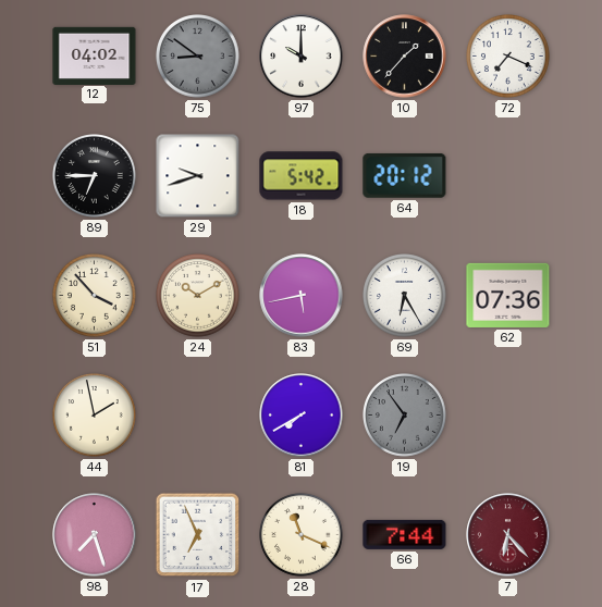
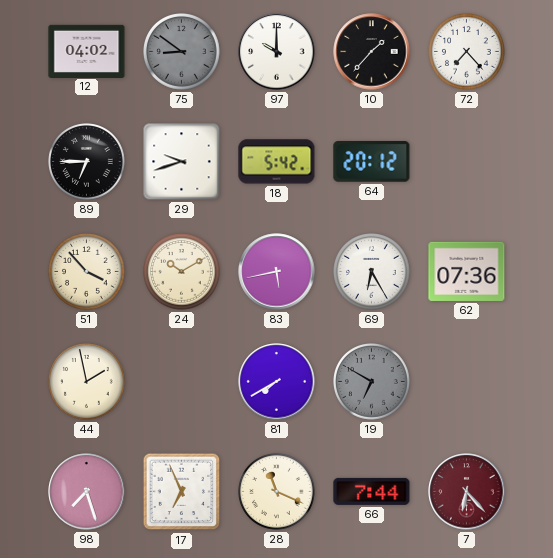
72: 7:19 -> 7:23
19: 6:54 -> 6:50
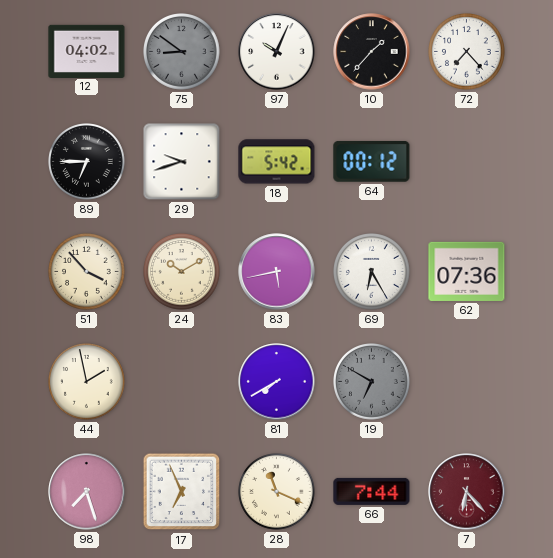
97: 10:00 -> 10:04
64: 20:12 -> 00:12
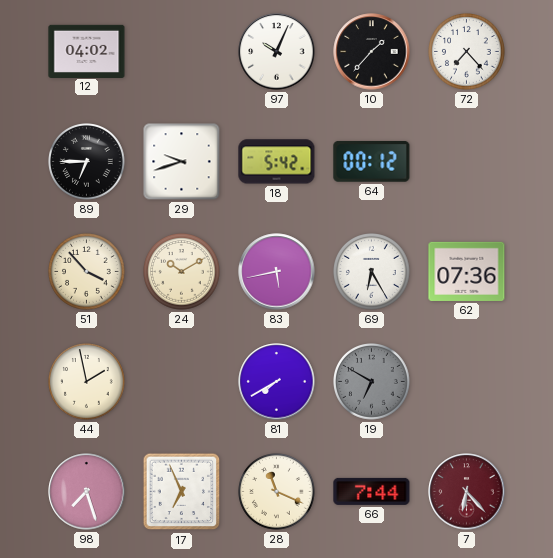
75: 8:51 -> none
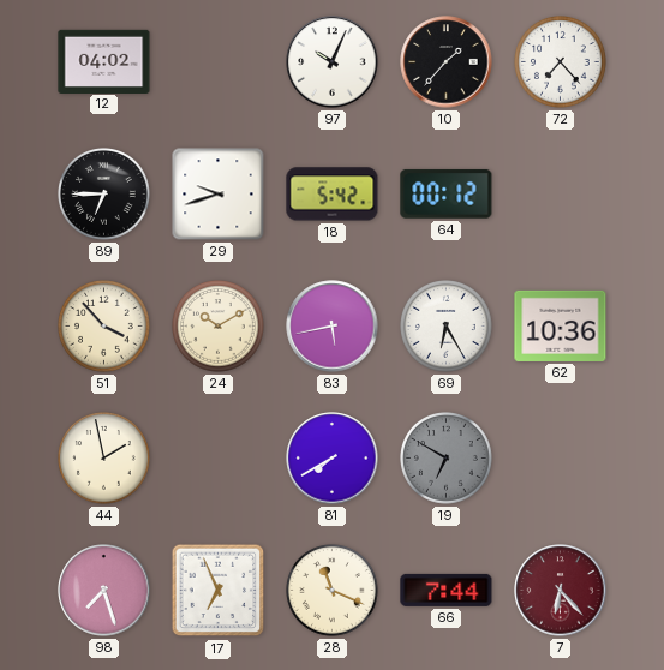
62: 07:36 -> 10:36
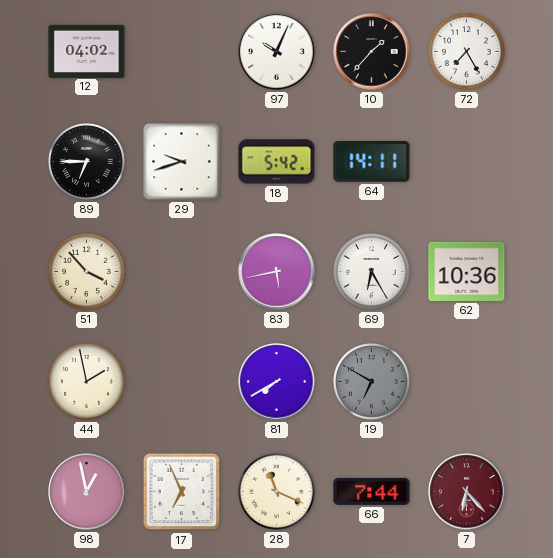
72: 7:23 -> 7:25
64: 00:12 -> 14:11
24: 10:10 -> none
98: 7:27 -> 12:58
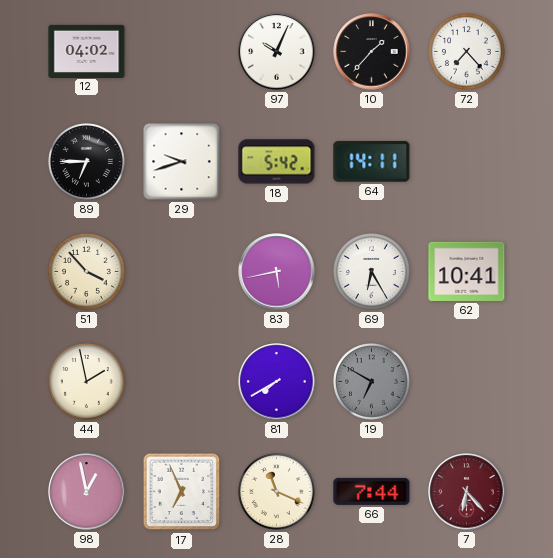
72: 7:25 -> 7:23
62: 10:36 -> 10:41
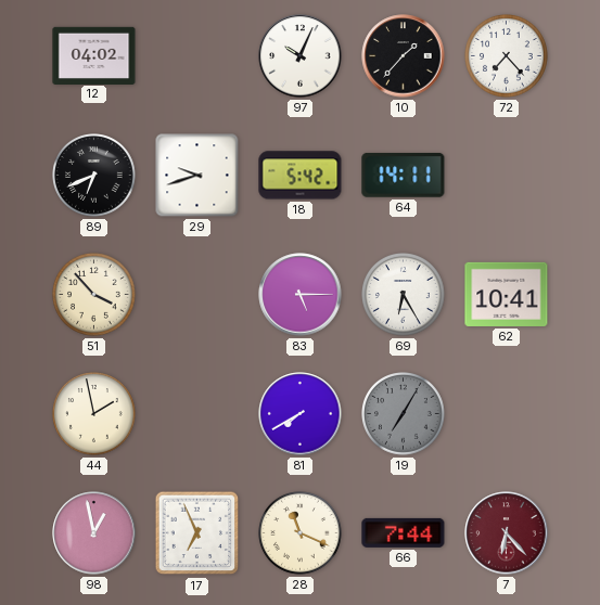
89: 6:45 -> 6:41
83: 5:43 -> 5:15
19: 6:50 -> 7:05
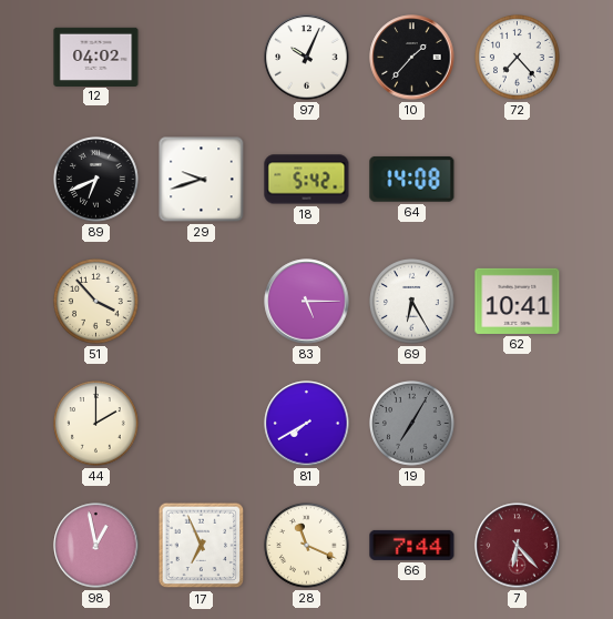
64: 14:11 -> 14:08
44: 1:58 -> 2:00
